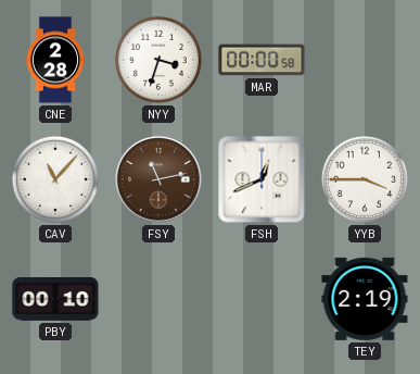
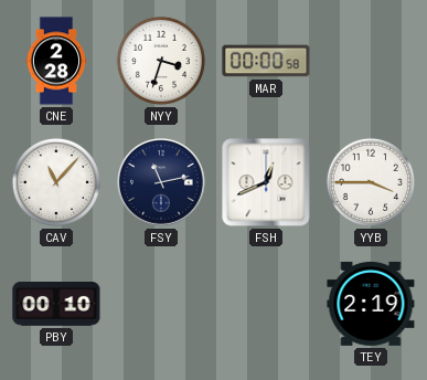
FSY dial: brown -> navy
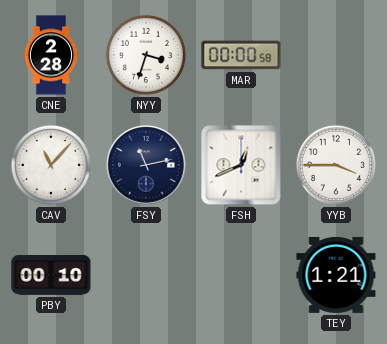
TEY: 2:19 -> 1:21
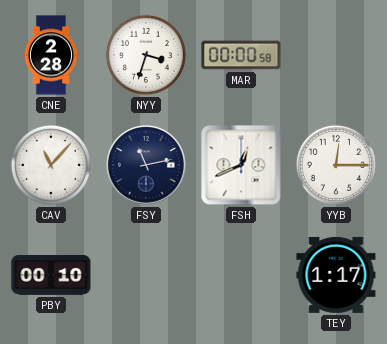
YYB: 3:45 -> 12:15
TEY: 1:21 -> 1:17
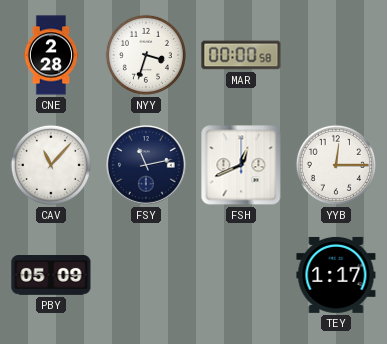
PBY: 00:10 -> 05:09
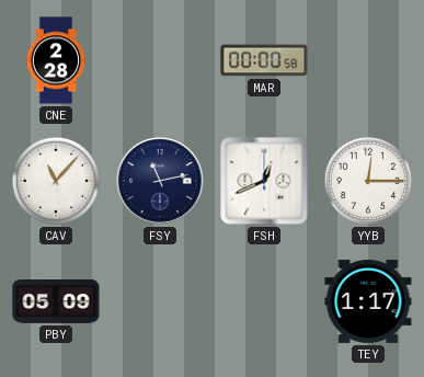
NYY: 3:33 -> none
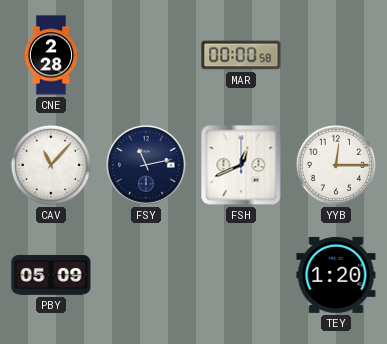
TEY: 1:17 -> 1:20
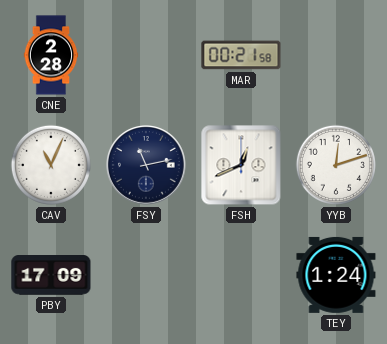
MAR: 00:00 -> 00:21
CAV: 11:07 -> 11:04
YYB: 12:15 -> 12:12
PBY: 05:09 -> 17:09
TEY: 1:20 -> 1:24
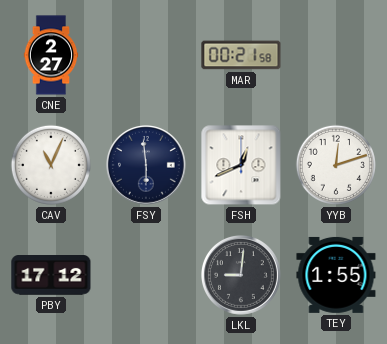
CNE: 2:28 -> 2:27
FSY: 11:13 -> 5:59
PBY: 17:09 -> 17:12
LKL: none -> 9:01
TEY: 1:24 -> 1:55
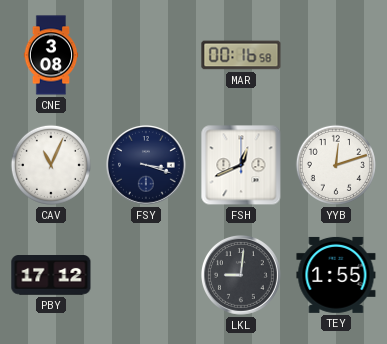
CNE: 2:27 -> 3:08
MAR: 00:21 -> 00:16
FSY: 5:59 -> 3:18
